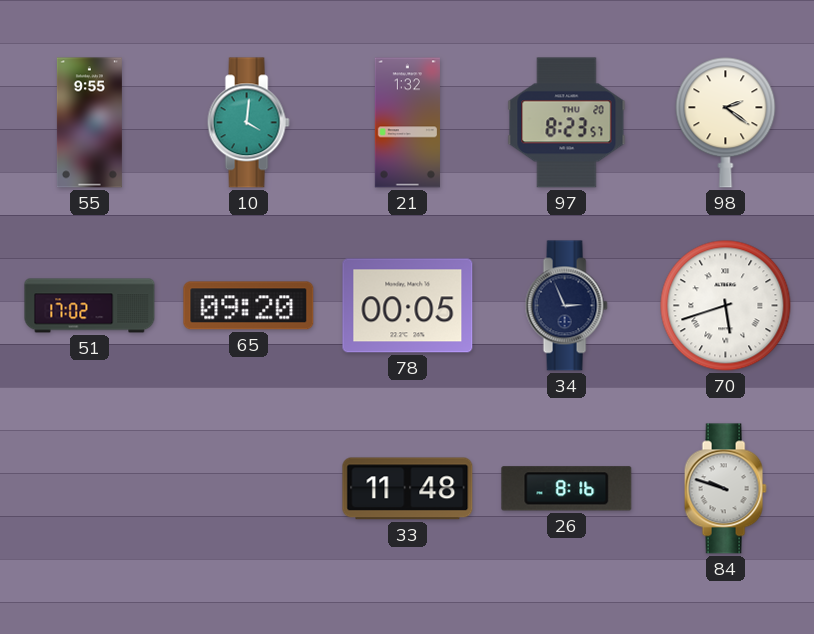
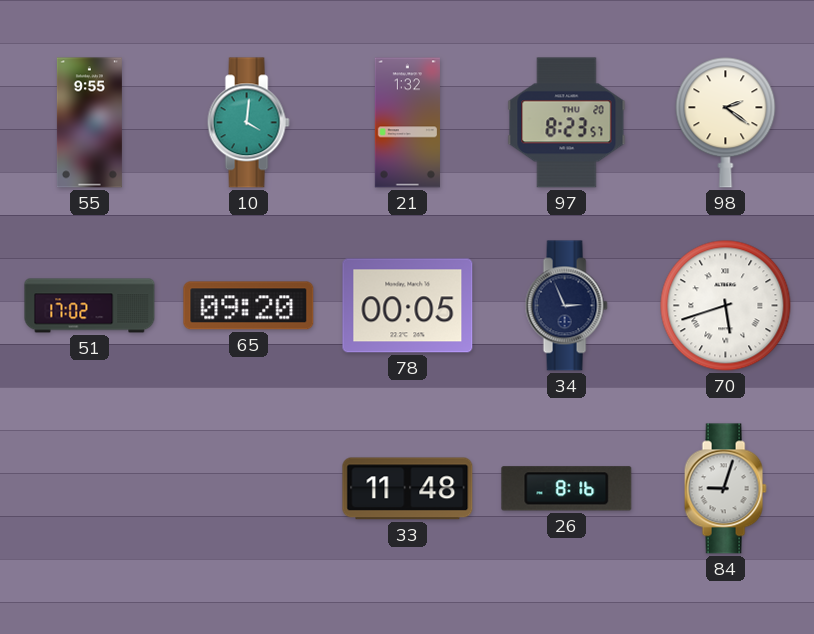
84: 9:48 -> 9:03
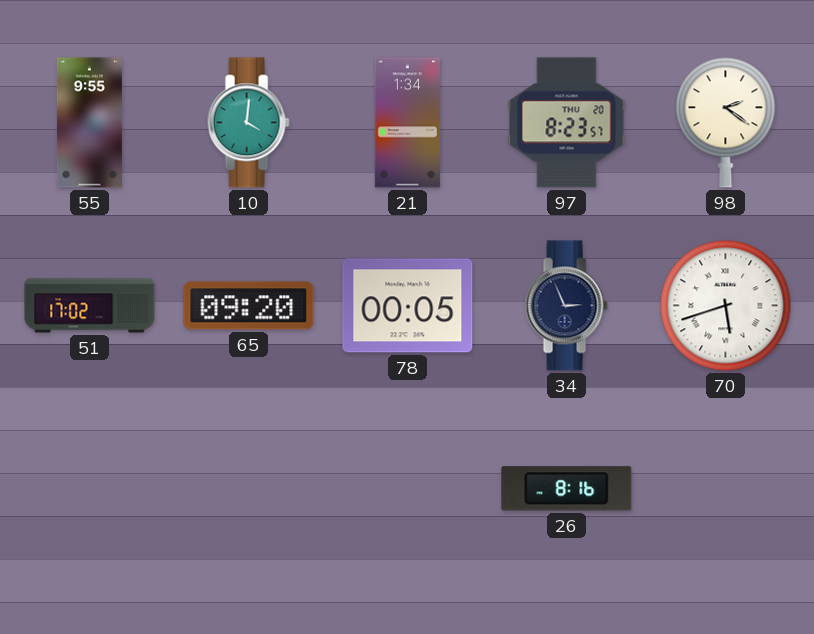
21: 1:32 -> 1:34
33: 11:48 -> none
84: 9:03 -> none
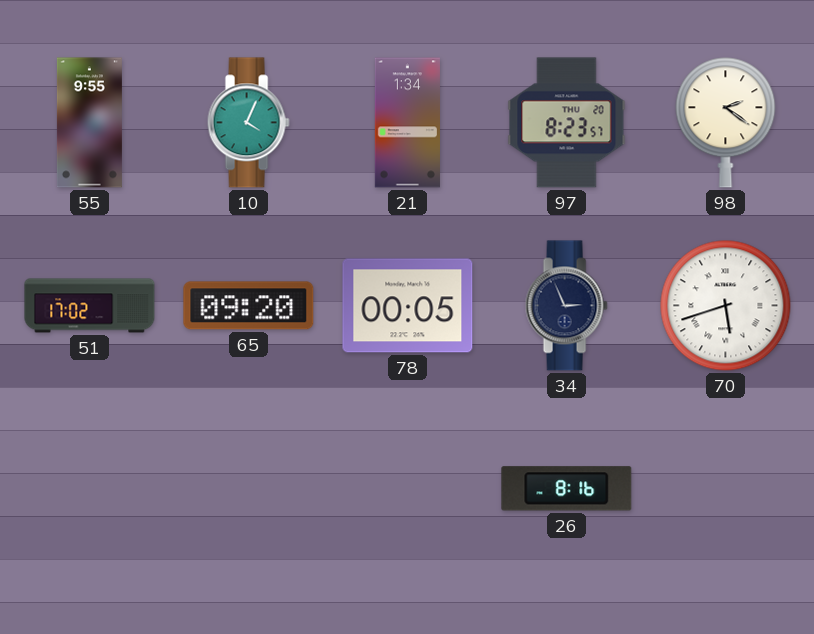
10: 4:01 -> 4:04
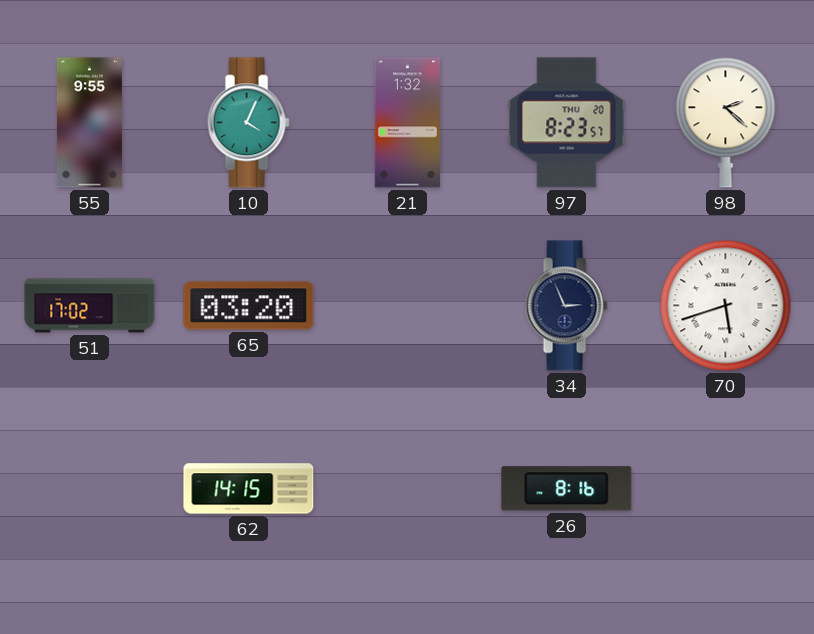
21: 1:34 -> 1:32
98: 2:21 -> 2:22
65: 09:20 -> 03:20
78: 00:05 -> none
62: none -> 14:15
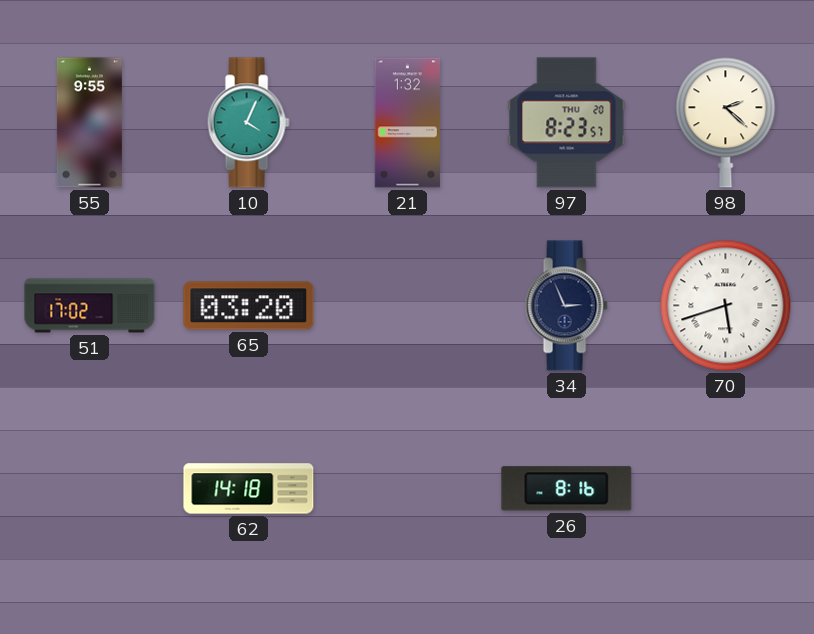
62: 14:15 -> 14:18
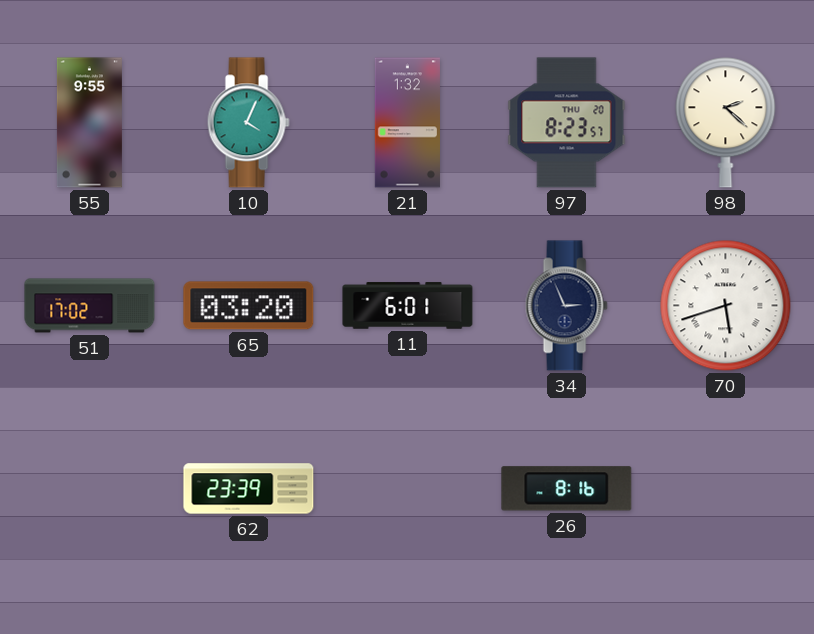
11: none -> 6:01
62: 14:18 -> 23:39
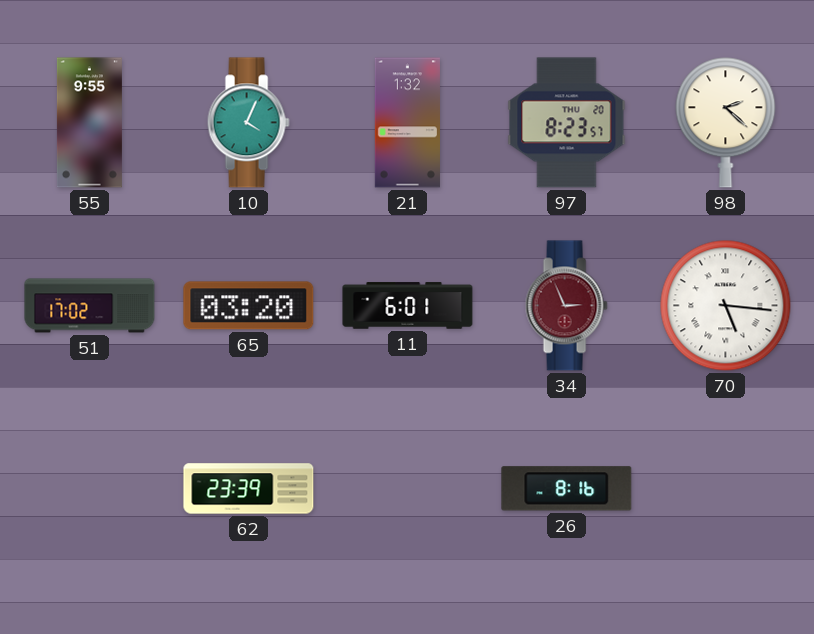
34 dial: navy -> burgundy
70: 5:42 -> 5:16
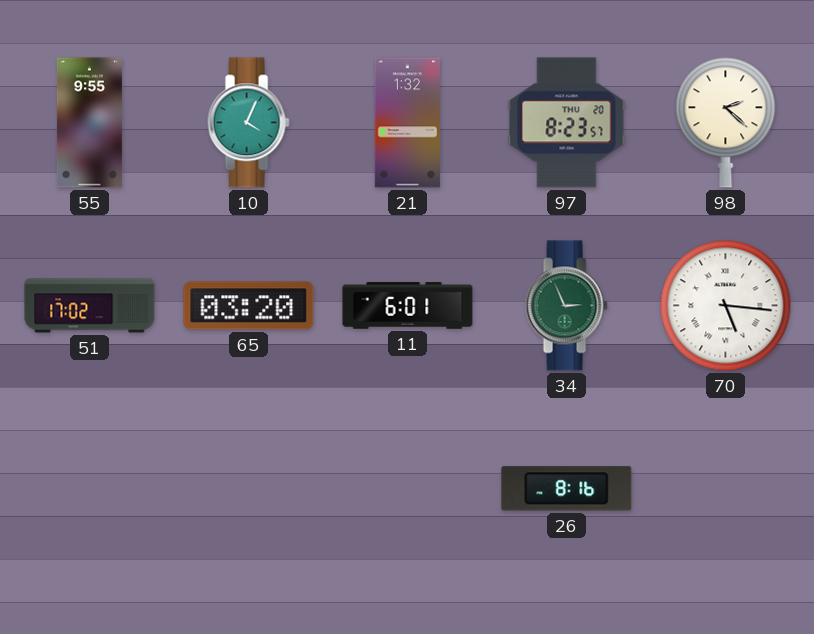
34 dial: burgundy -> green
62: 23:39 -> none
